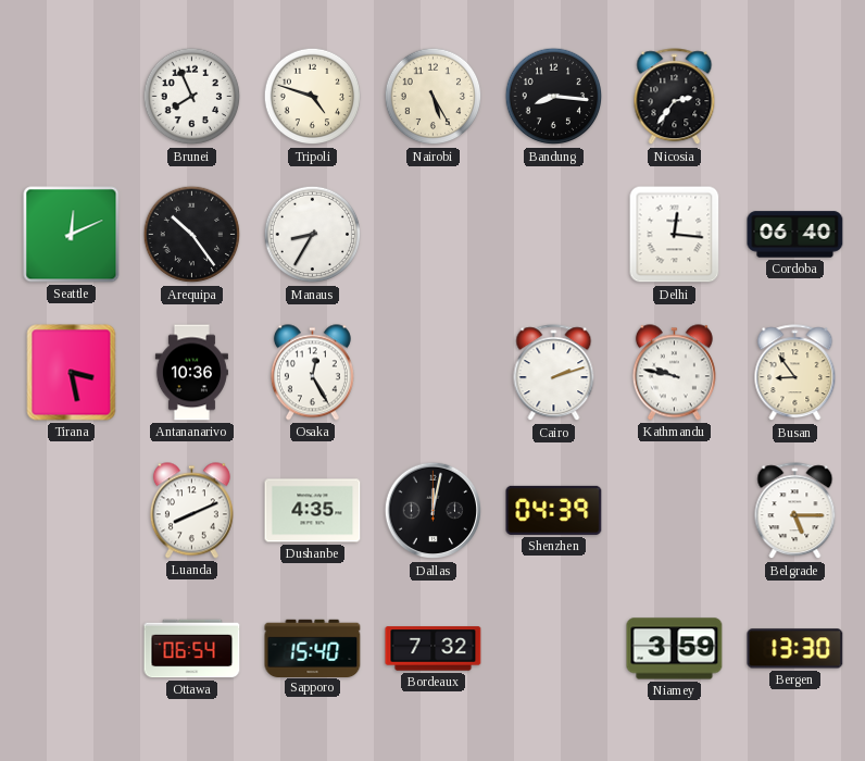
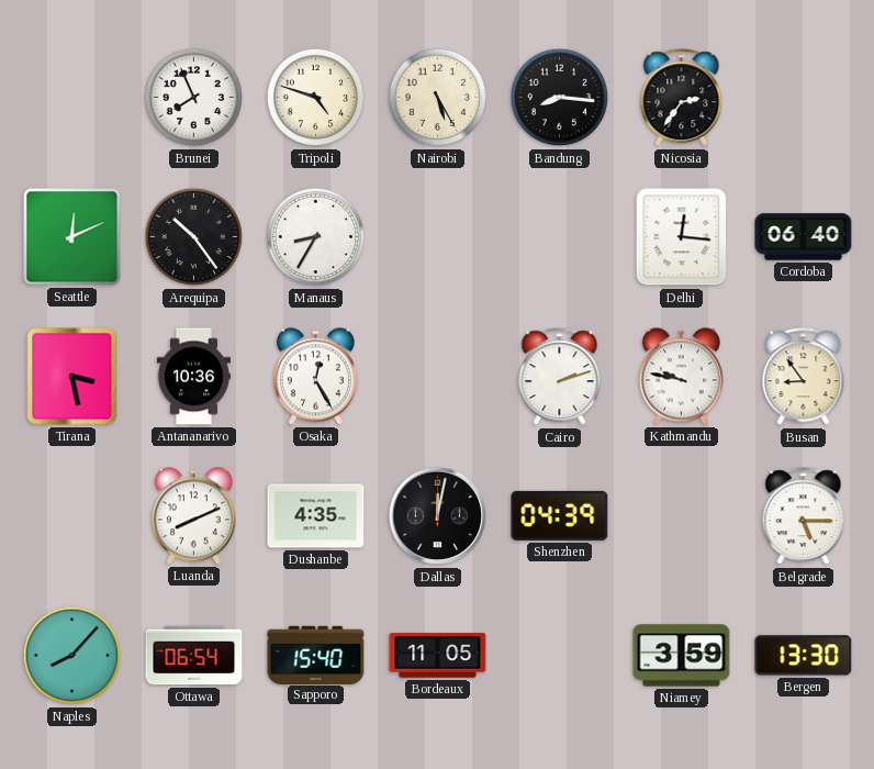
Naples: none -> 8:07
Bordeaux: 7:32 -> 11:05
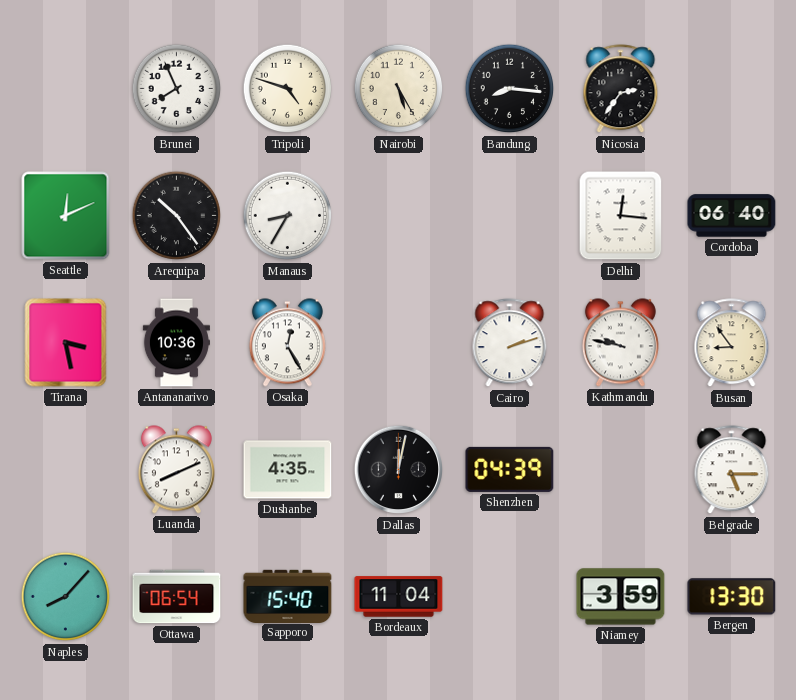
Bordeaux: 11:05 -> 11:04
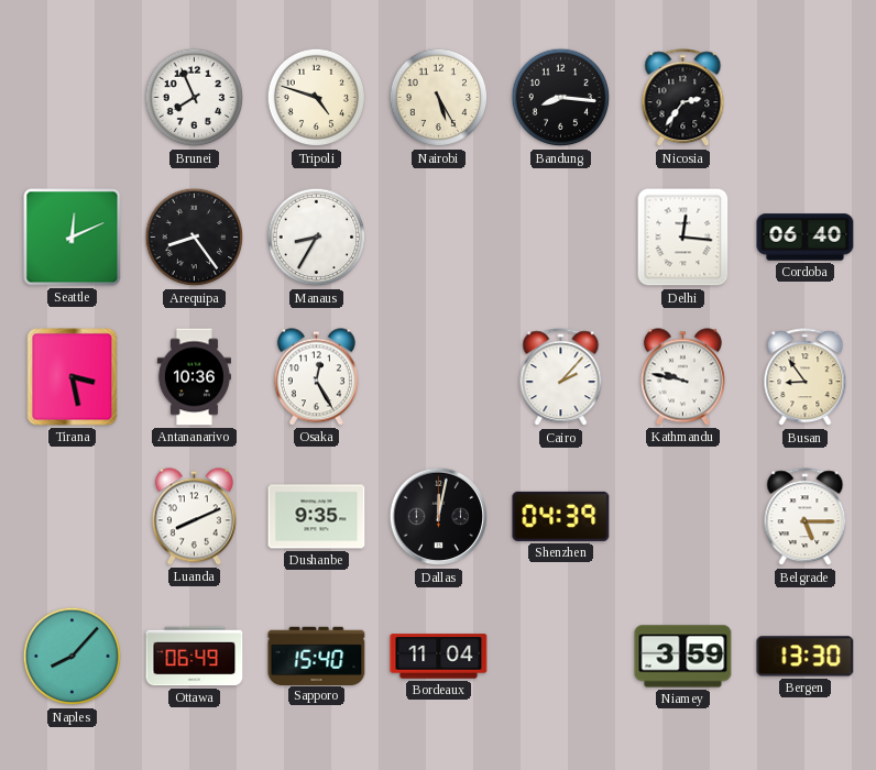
Arequipa: 10:24 -> 8:24
Cairo: 2:12 -> 2:07
Dushanbe: 4:35 -> 9:35
Ottawa: 06:54 -> 06:49
